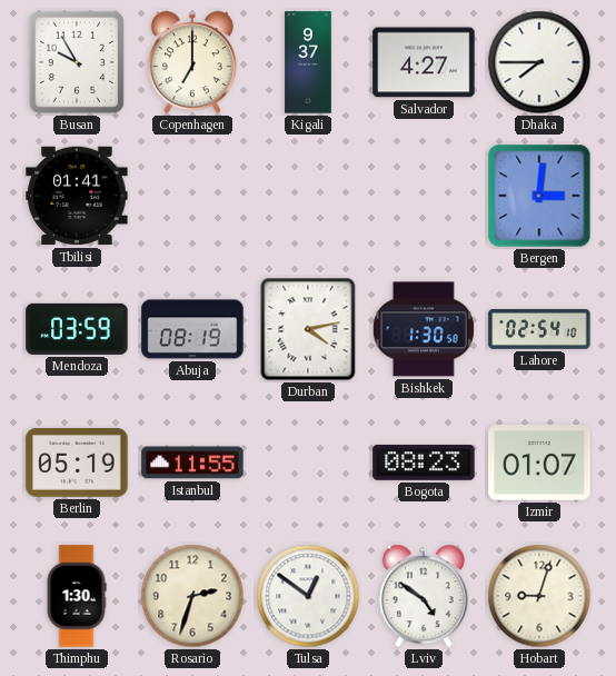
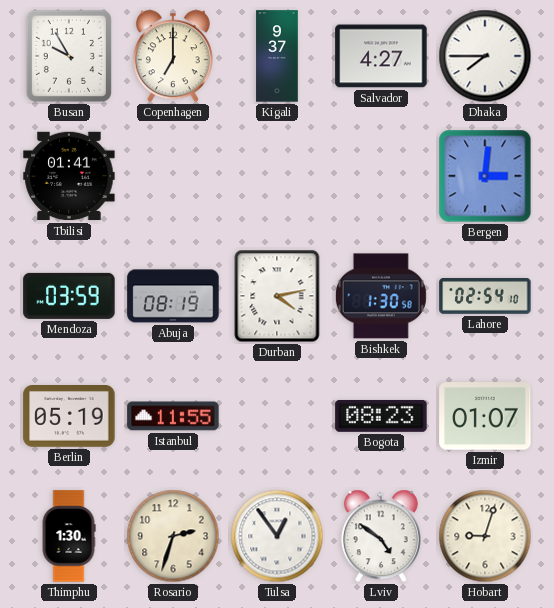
Tulsa: 12:51 -> 12:54
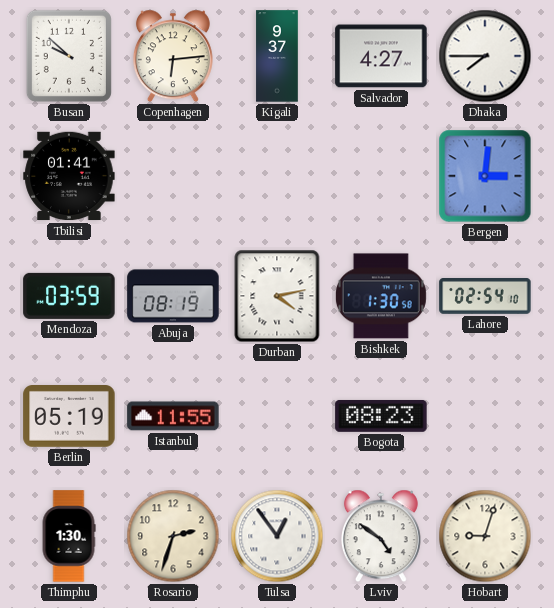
Busan: 9:55 -> 9:52
Copenhagen: 7:00 -> 6:14
Izmir: 01:07 -> none
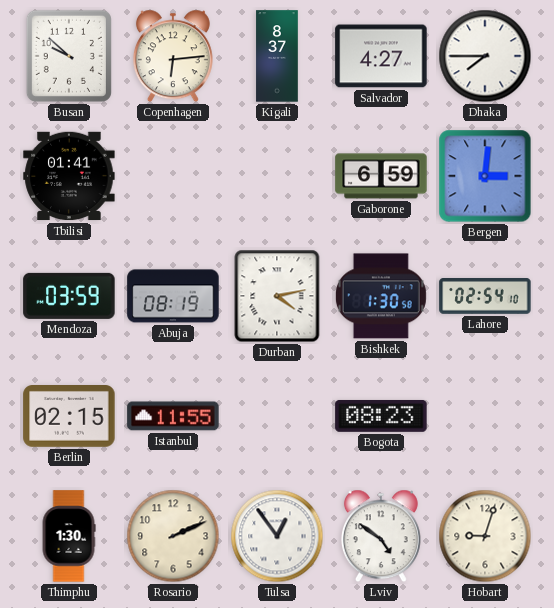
Kigali: 9:37 -> 8:37
Gaborone: none -> 6:59
Berlin: 05:19 -> 02:15
Rosario: 2:33 -> 2:11
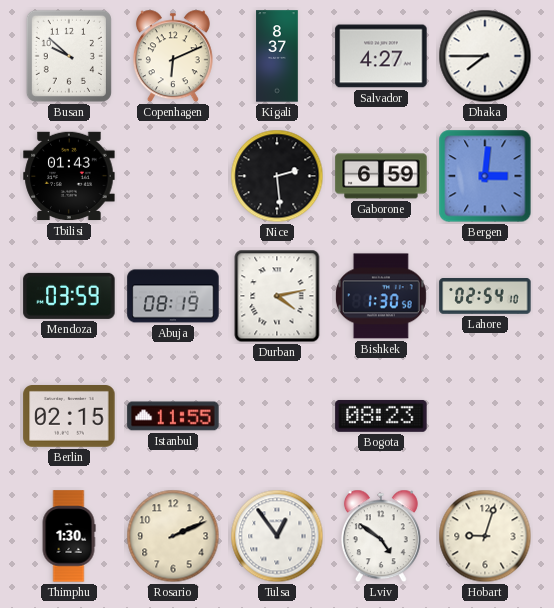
Copenhagen: 6:14 -> 6:11
Tbilisi: 01:41 -> 01:43
Nice: none -> 2:29
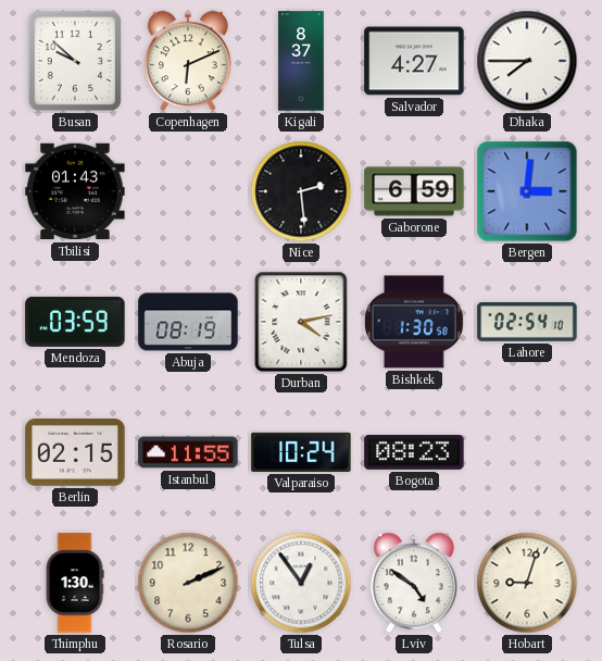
Valparaiso: none -> 10:24
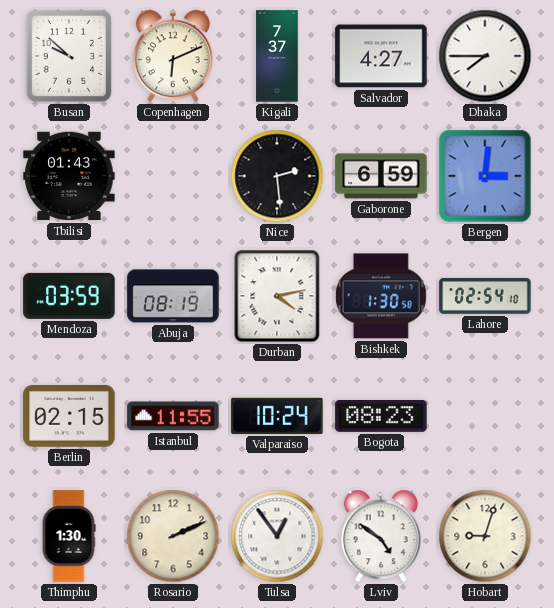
Kigali: 8:37 -> 7:37
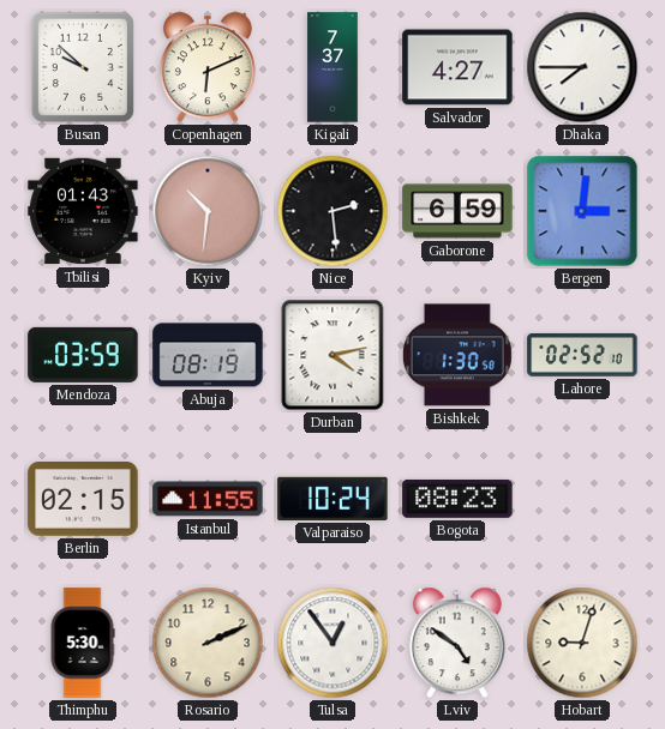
Kyiv: none -> 10:31
Lahore: 02:54 -> 02:52
Thimphu: 1:30 -> 5:30
